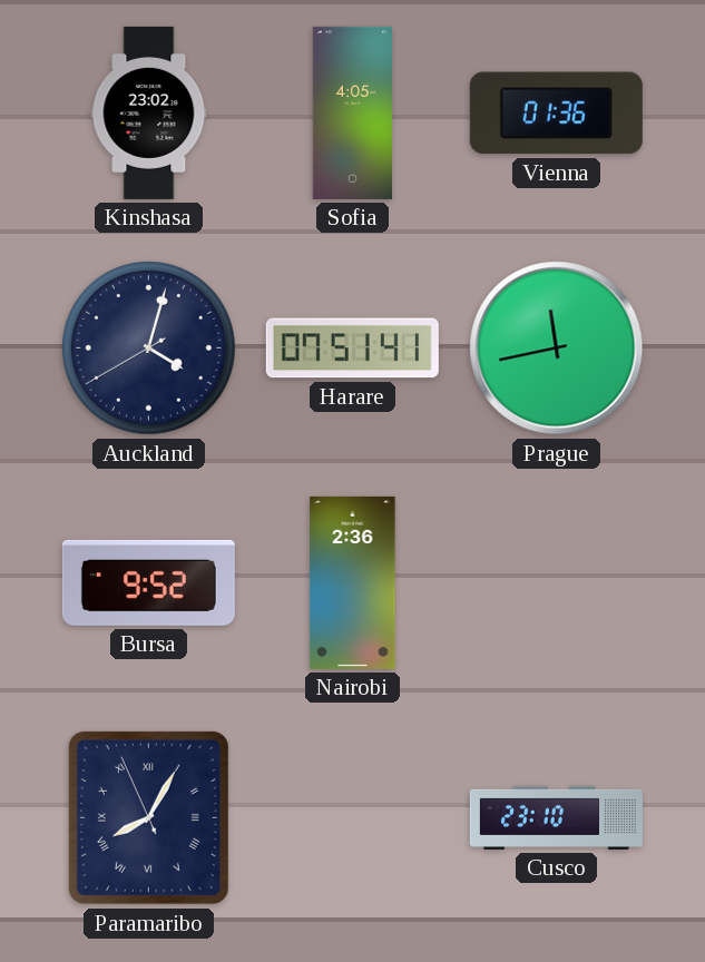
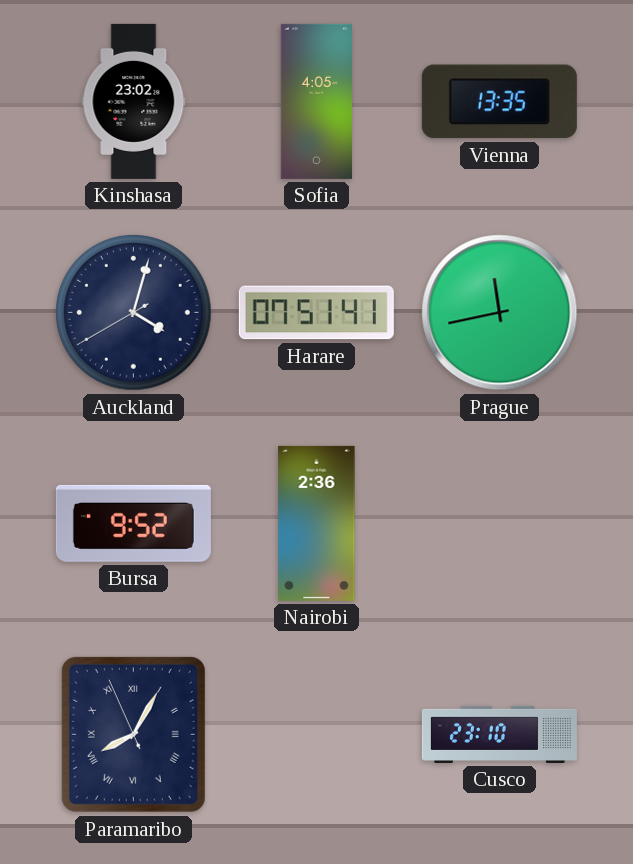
Vienna: 01:36 -> 13:35
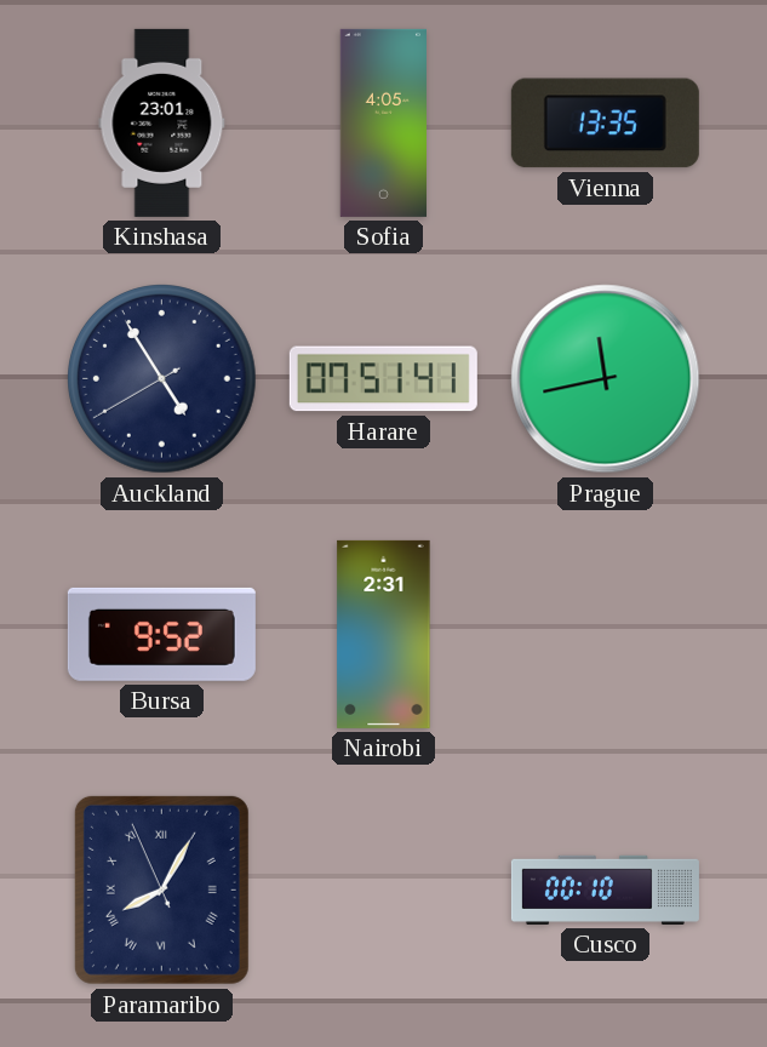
Kinshasa: 23:02 -> 23:01
Auckland: 4:02 -> 4:54
Nairobi: 2:36 -> 2:31
Cusco: 23:10 -> 00:10
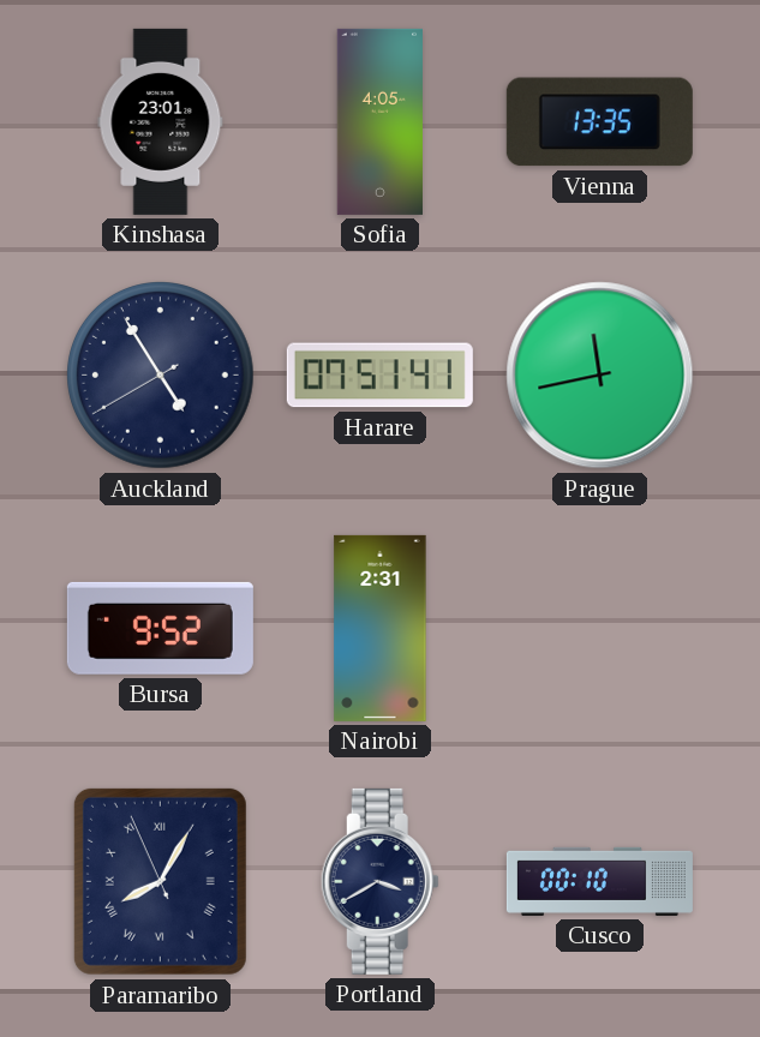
Portland: none -> 3:40
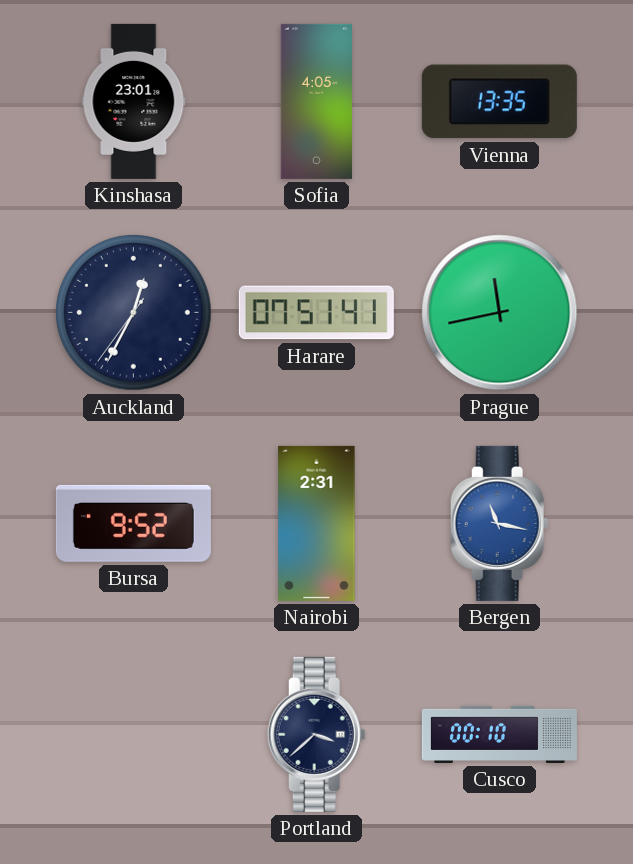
Auckland: 4:54 -> 12:34
Bergen: none -> 11:17
Paramaribo: 8:04 -> none
Portland: 3:40 -> 3:38
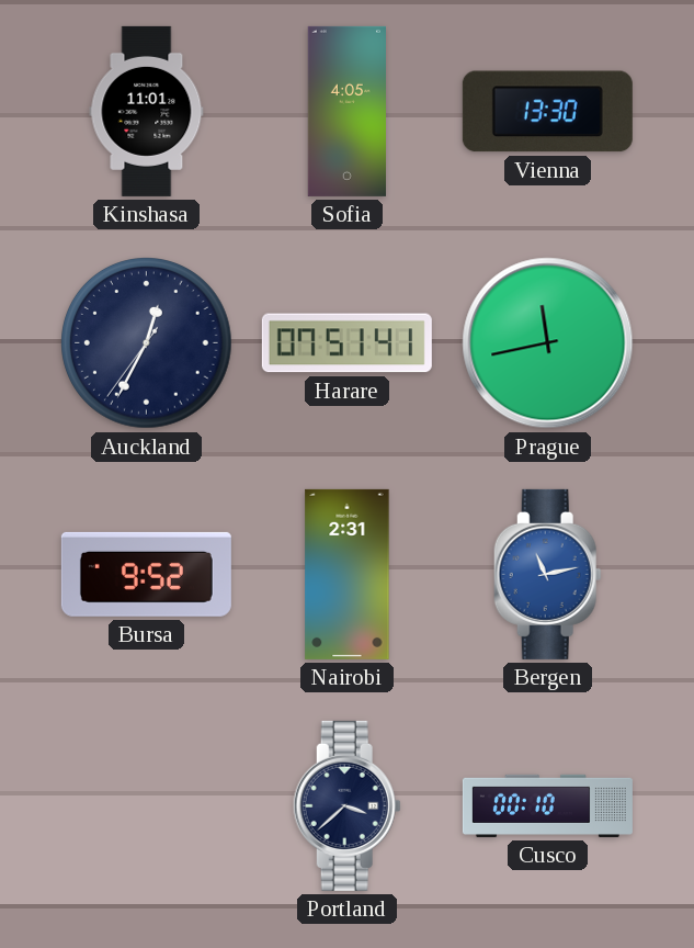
Kinshasa: 23:01 -> 11:01
Vienna: 13:35 -> 13:30
Bergen: 11:17 -> 11:13
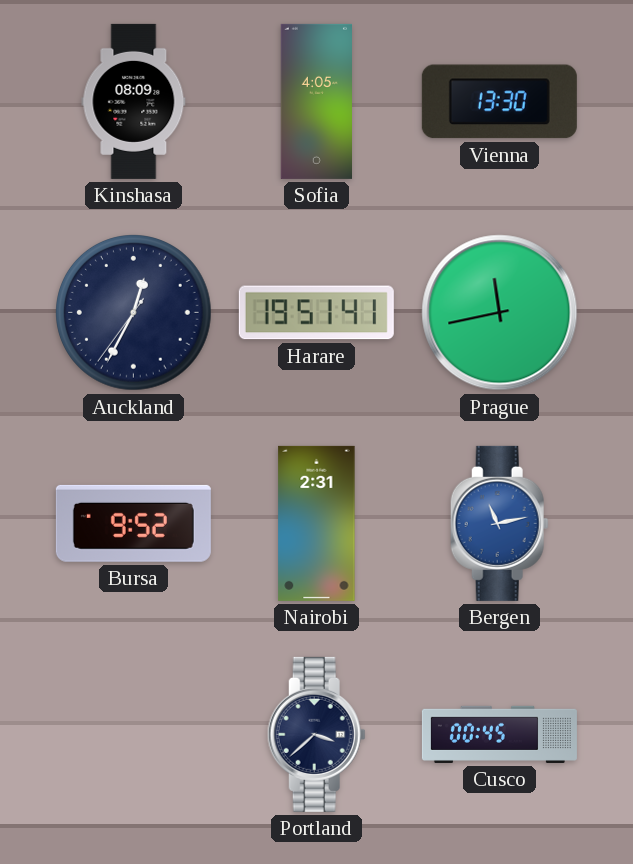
Kinshasa: 11:01 -> 08:09
Harare: 07:51 -> 19:51
Cusco: 00:10 -> 00:45
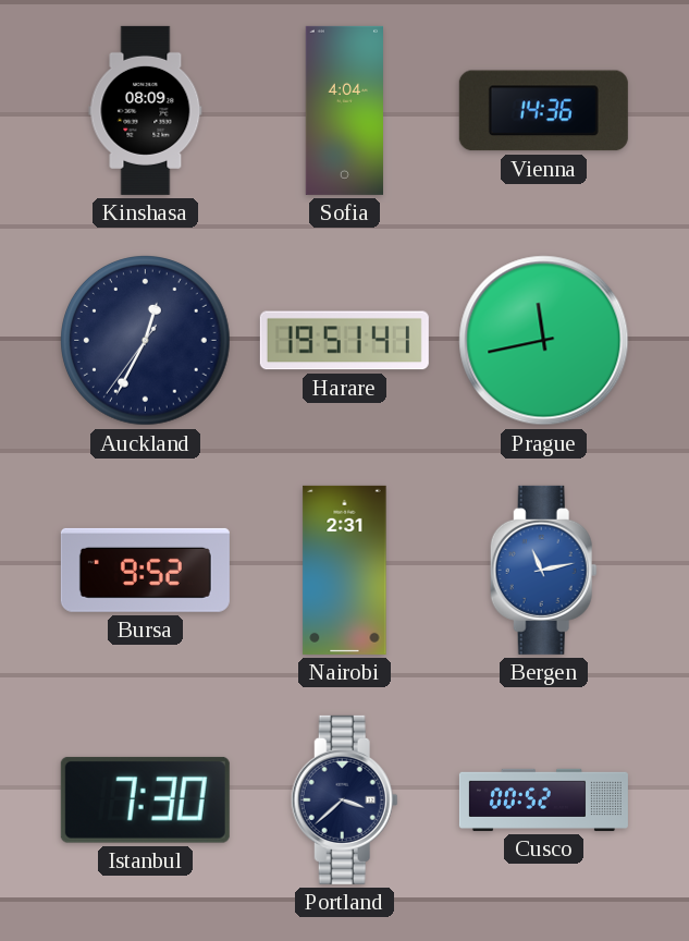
Sofia: 4:05 -> 4:04
Vienna: 13:30 -> 14:36
Istanbul: none -> 7:30
Cusco: 00:45 -> 00:52
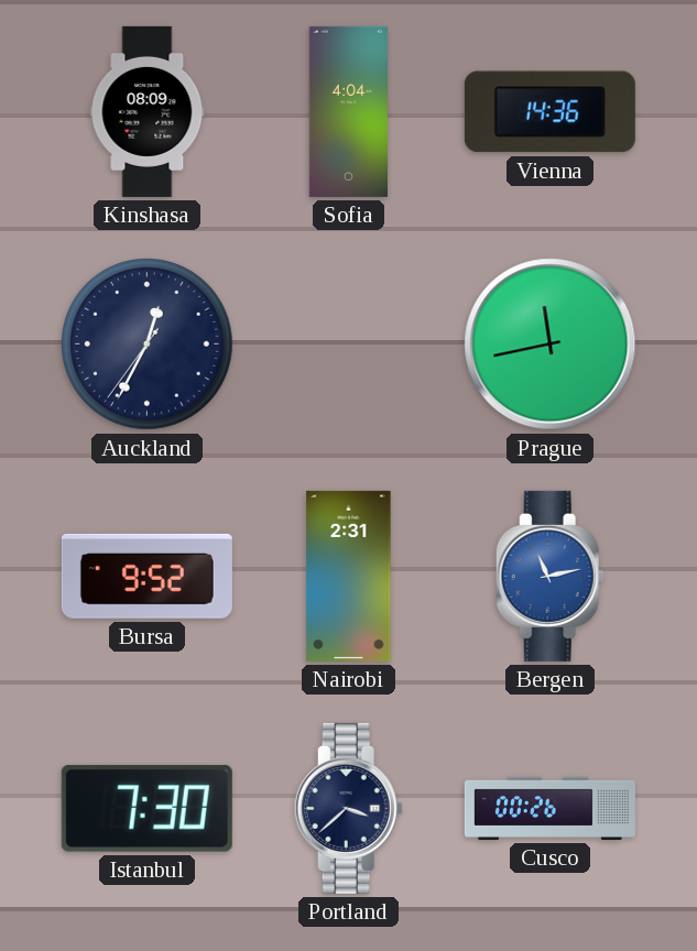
Harare: 19:51 -> none
Cusco: 00:52 -> 00:26
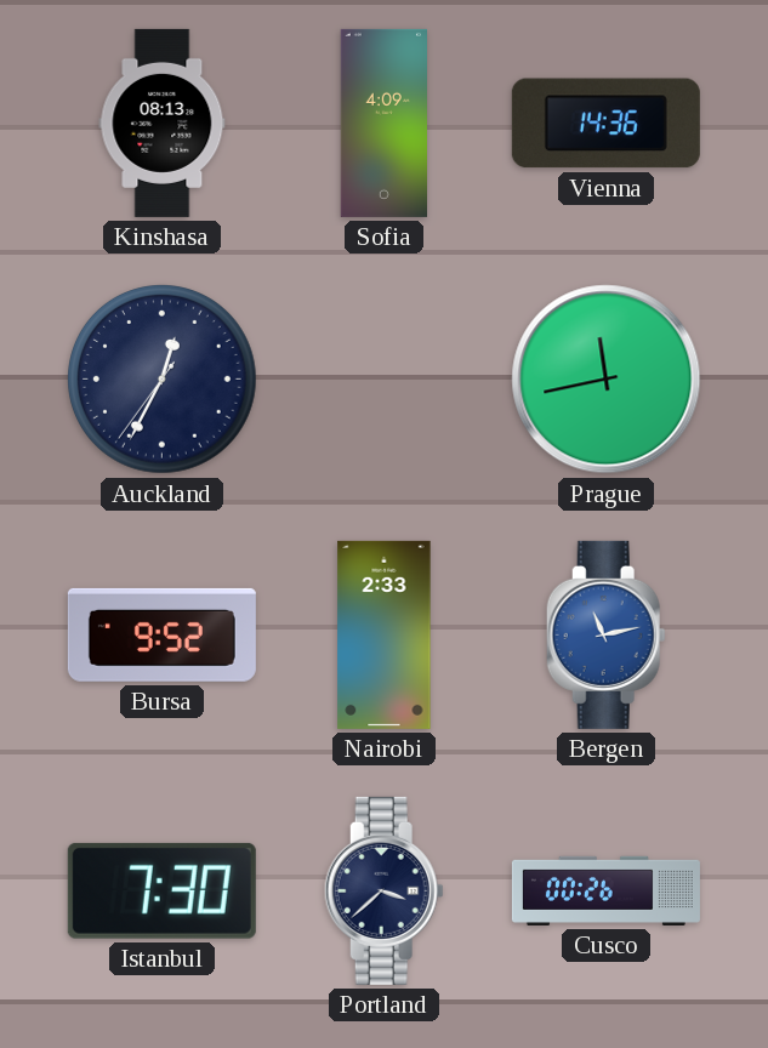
Kinshasa: 08:09 -> 08:13
Sofia: 4:04 -> 4:09
Nairobi: 2:31 -> 2:33
